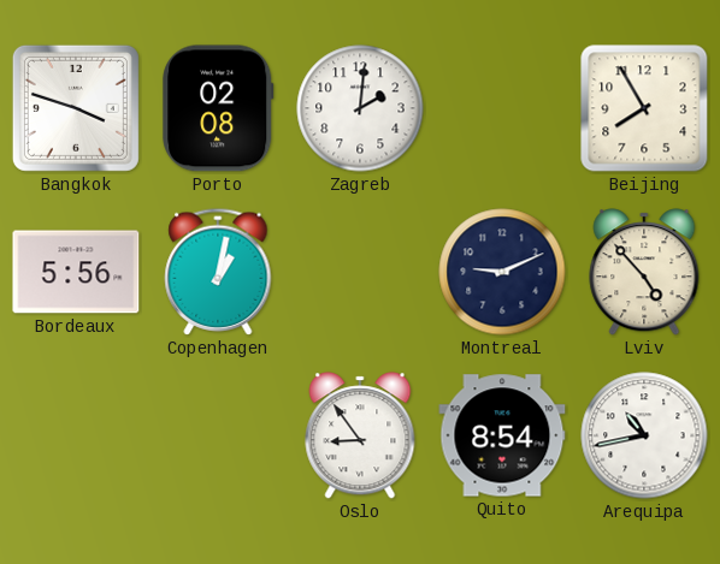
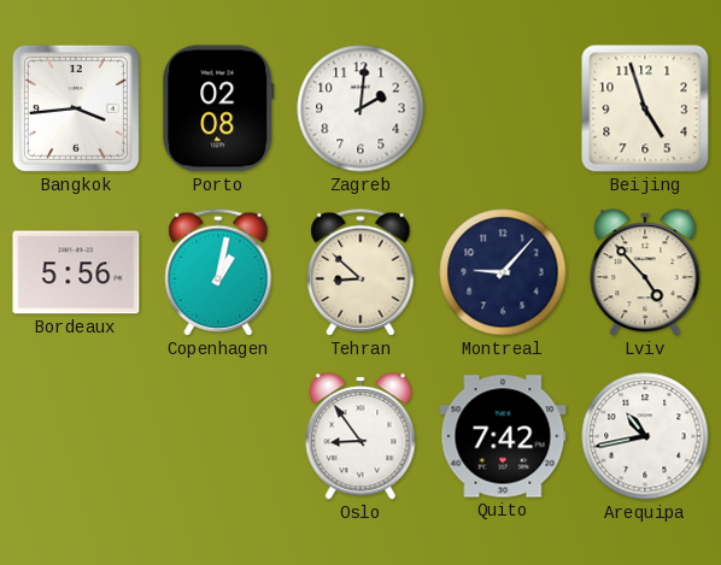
Bangkok: 3:48 -> 3:44
Beijing: 7:55 -> 4:57
Tehran: none -> 8:52
Montreal: 9:11 -> 9:07
Quito: 8:54 -> 7:42
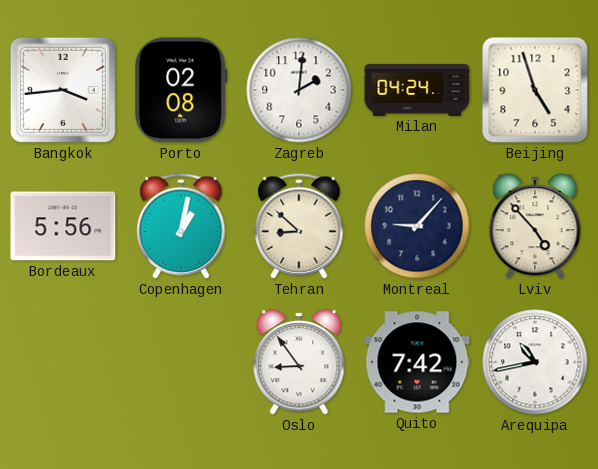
Milan: none -> 04:24
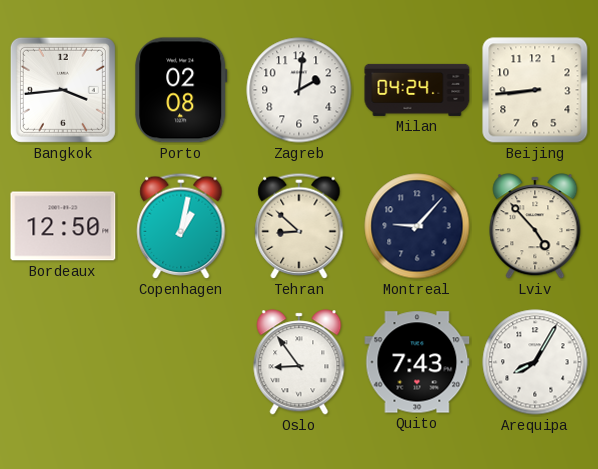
Beijing: 4:57 -> 8:44
Bordeaux: 5:56 -> 12:50
Quito: 7:42 -> 7:43
Arequipa: 10:43 -> 8:05
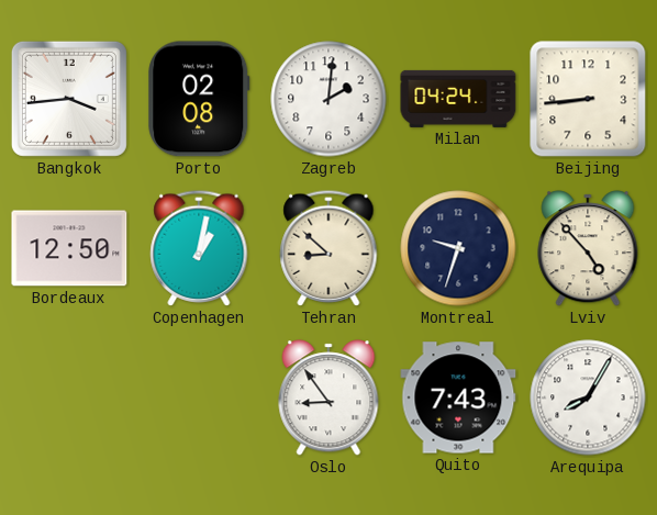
Montreal: 9:07 -> 9:33
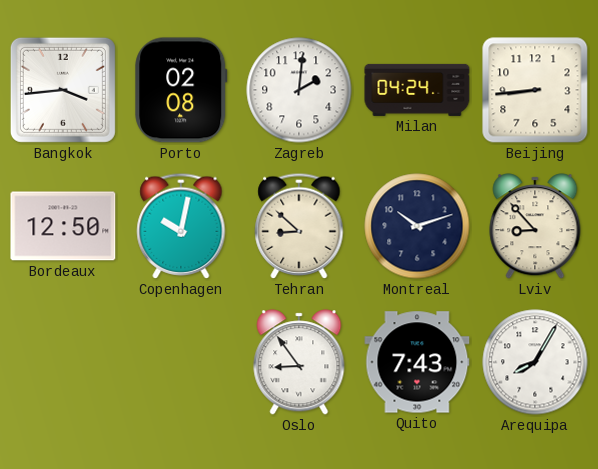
Copenhagen: 1:02 -> 10:02
Montreal: 9:33 -> 10:12
Lviv: 4:53 -> 8:53
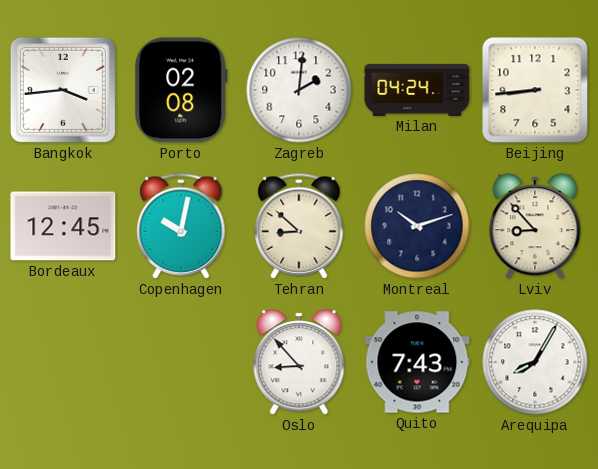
Bordeaux: 12:50 -> 12:45
Oslo: 8:54 -> 8:53
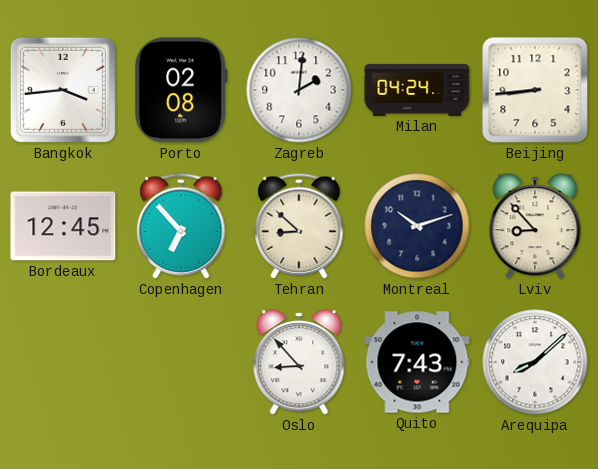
Copenhagen: 10:02 -> 6:53
Arequipa: 8:05 -> 8:08
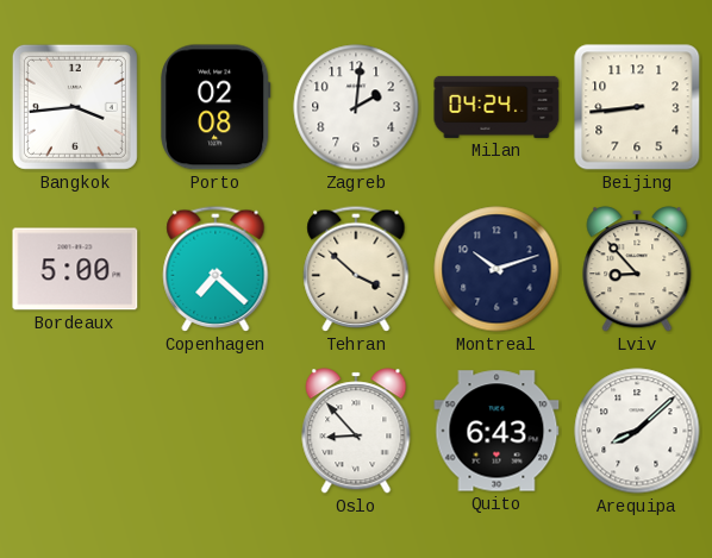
Bordeaux: 12:45 -> 5:00
Copenhagen: 6:53 -> 7:22
Tehran: 8:52 -> 3:52
Quito: 7:43 -> 6:43
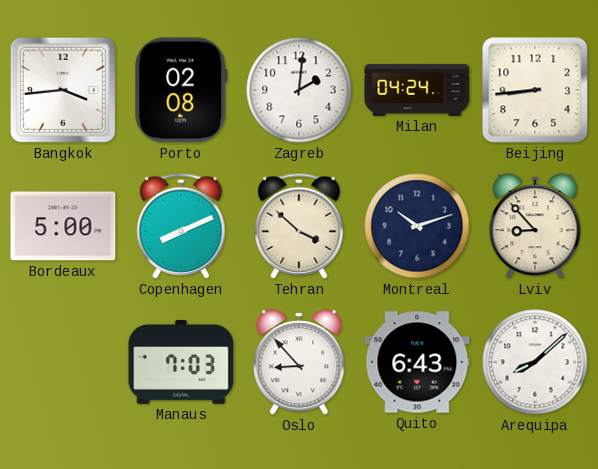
Copenhagen: 7:22 -> 8:11
Manaus: none -> 7:03
